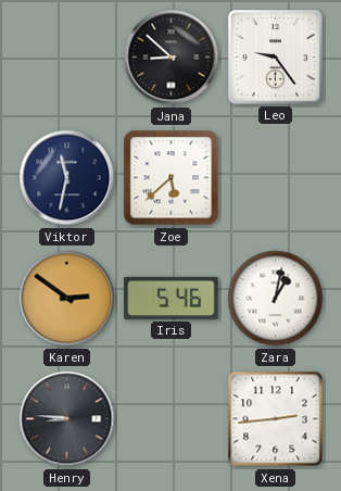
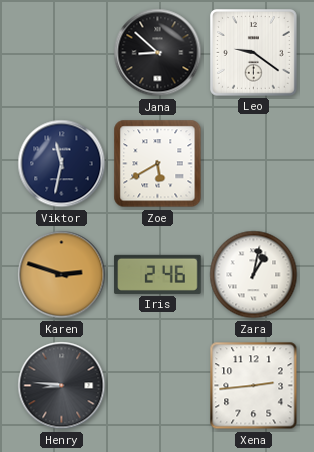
Leo: 9:24 -> 9:21
Zoe: 5:38 -> 5:40
Karen: 2:51 -> 2:48
Iris: 5:46 -> 2:46
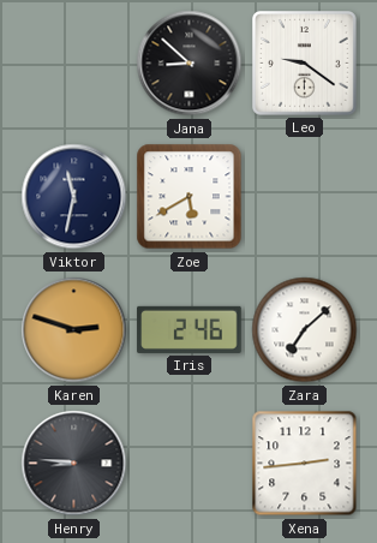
Zara: 1:02 -> 7:08
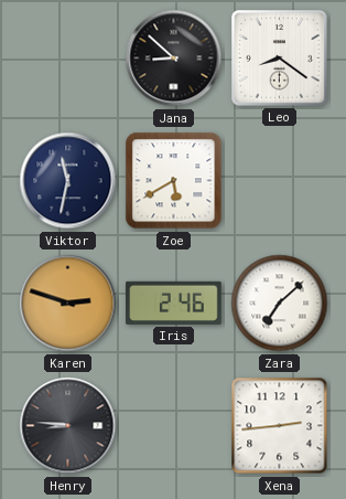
Leo: 9:21 -> 8:21
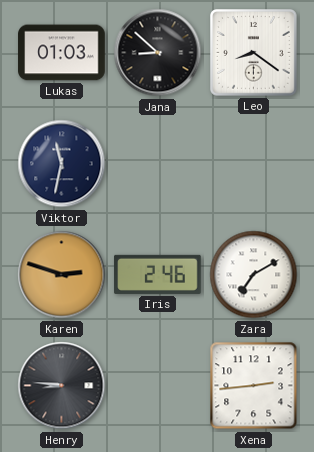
Lukas: none -> 01:03
Zoe: 5:40 -> none
Zara: 7:08 -> 7:10
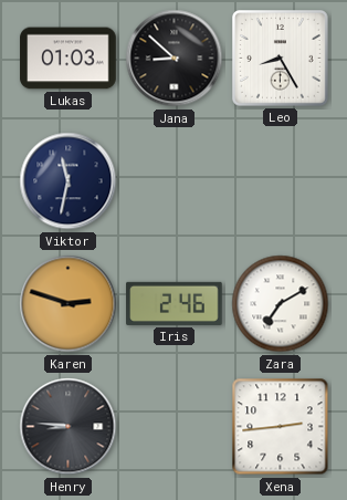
Leo: 8:21 -> 8:25
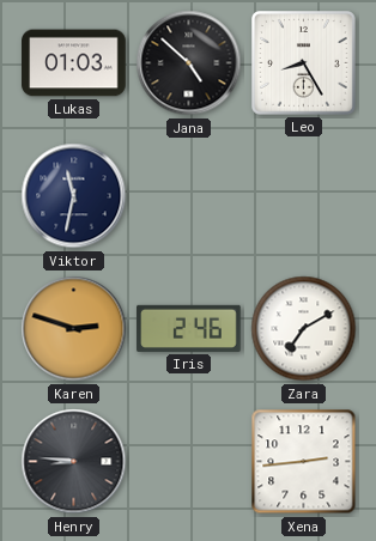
Jana: 8:52 -> 4:52
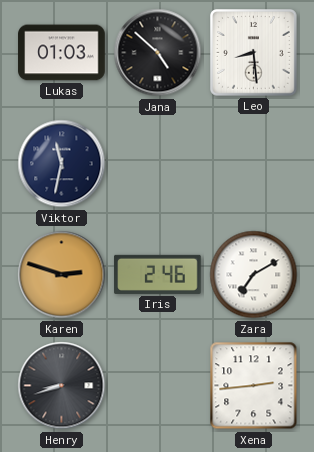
Leo: 8:25 -> 8:29
Henry: 8:46 -> 8:42
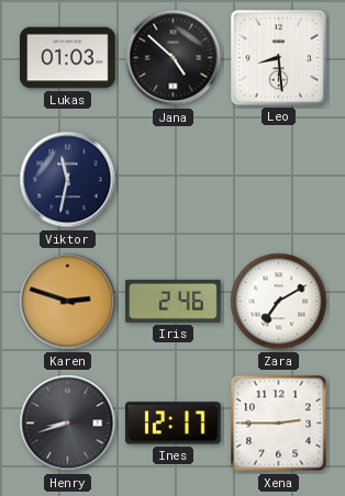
Ines: none -> 12:17
Xena: 2:44 -> 2:45
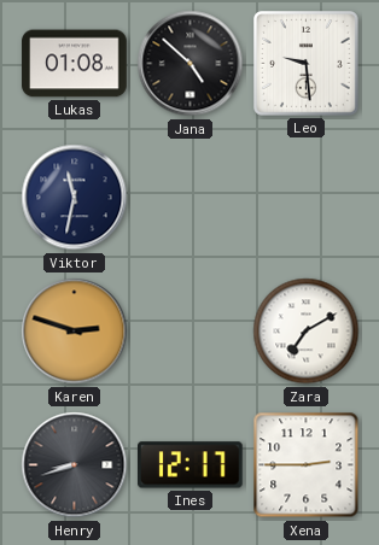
Lukas: 01:03 -> 01:08
Leo: 8:29 -> 9:29
Iris: 2:46 -> none
